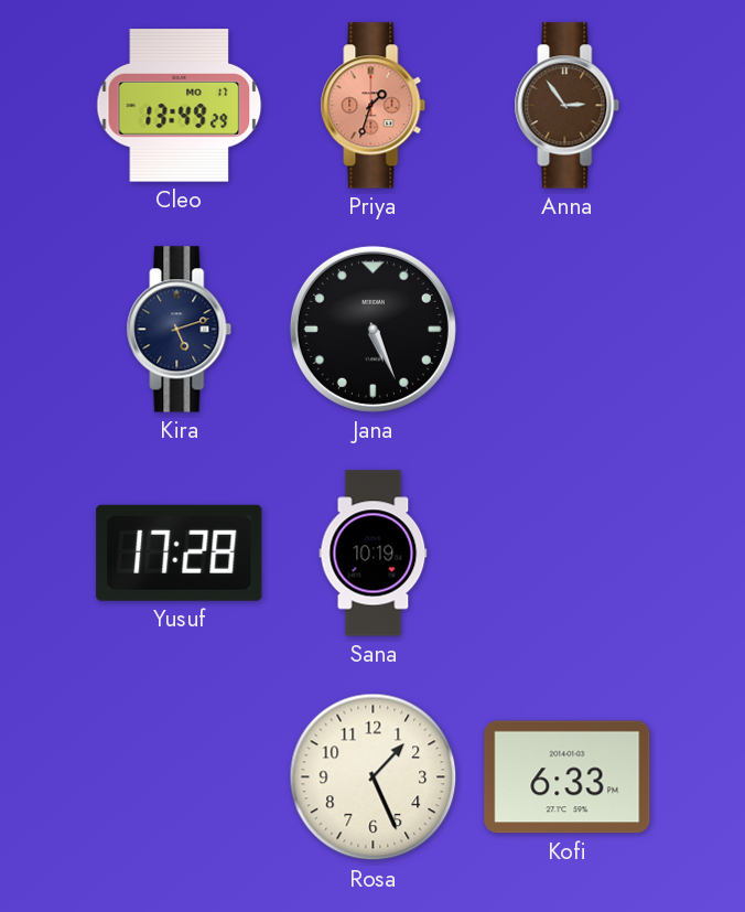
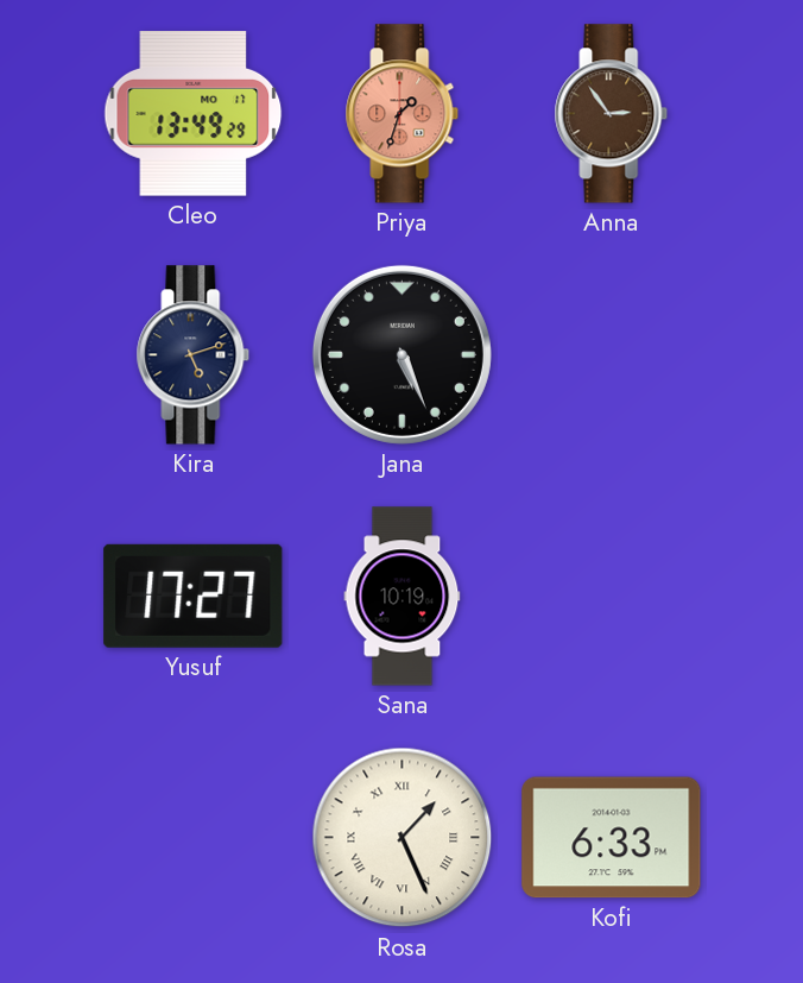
Yusuf: 17:28 -> 17:27
Rosa numerals: Arabic -> Roman
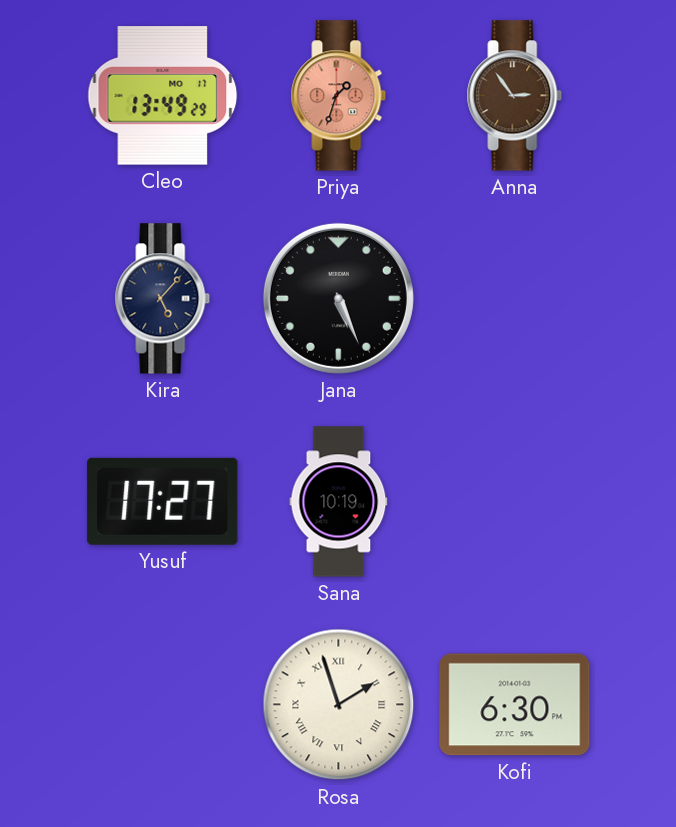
Kira: 5:12 -> 5:07
Rosa: 1:26 -> 1:57
Kofi: 6:33 -> 6:30
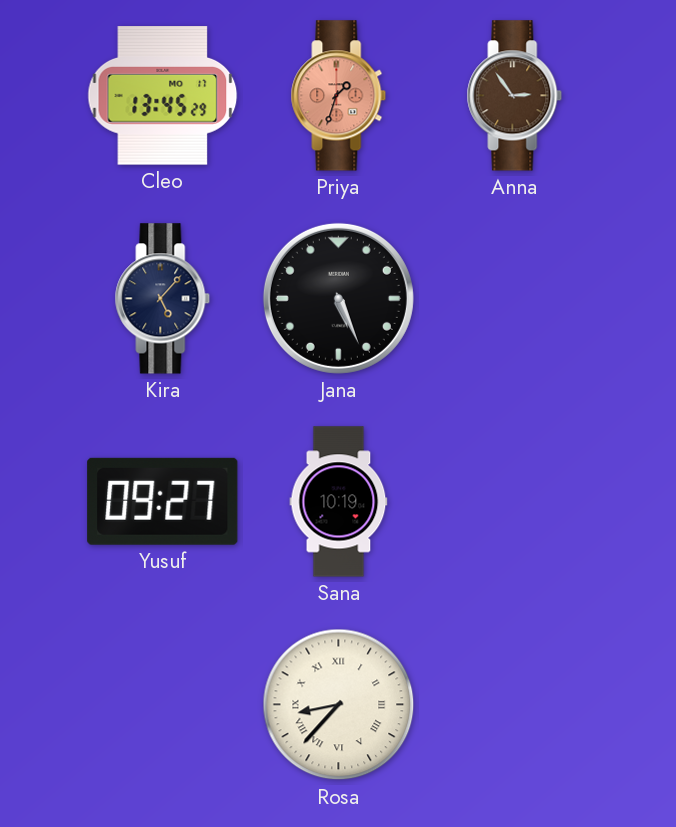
Cleo: 13:49 -> 13:45
Yusuf: 17:27 -> 09:27
Rosa: 1:57 -> 8:37
Kofi: 6:30 -> none
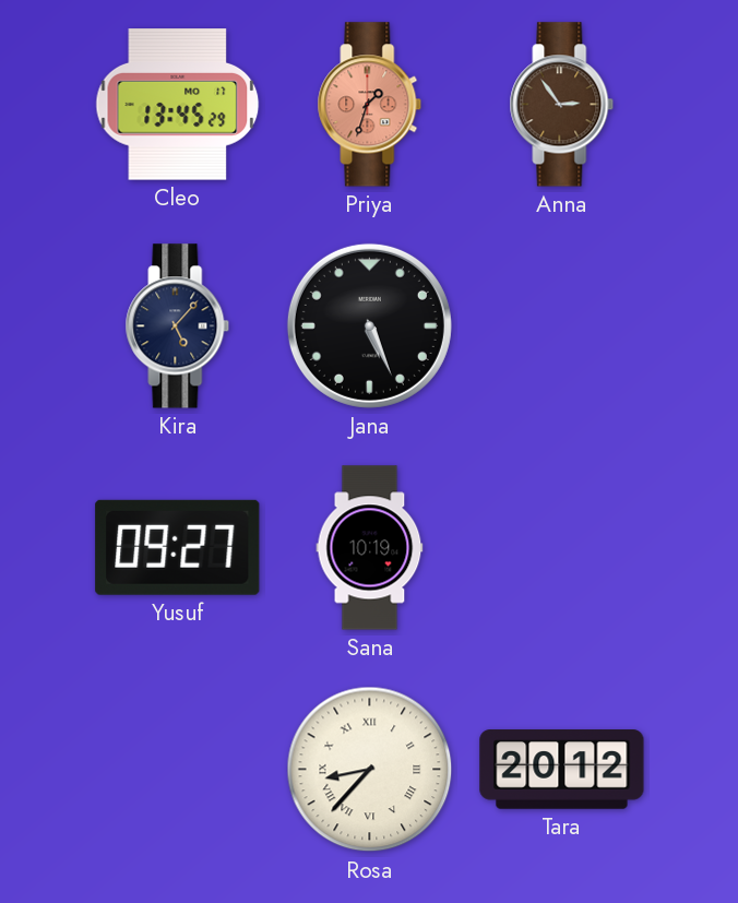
Tara: none -> 20:12
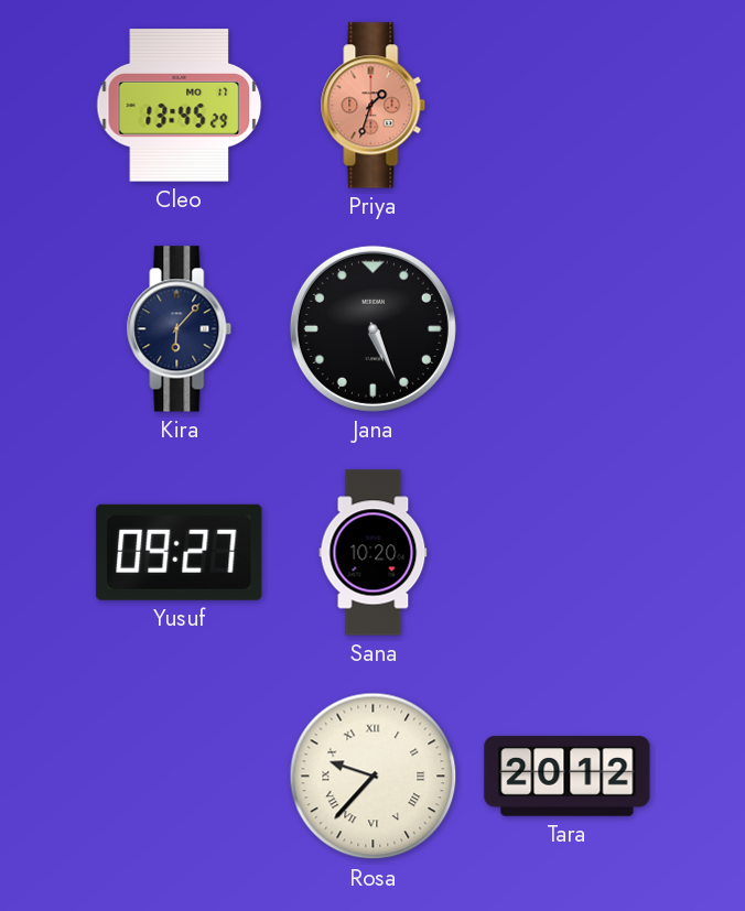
Anna: 2:54 -> none
Kira: 5:07 -> 6:07
Sana: 10:19 -> 10:20
Rosa: 8:37 -> 9:37
